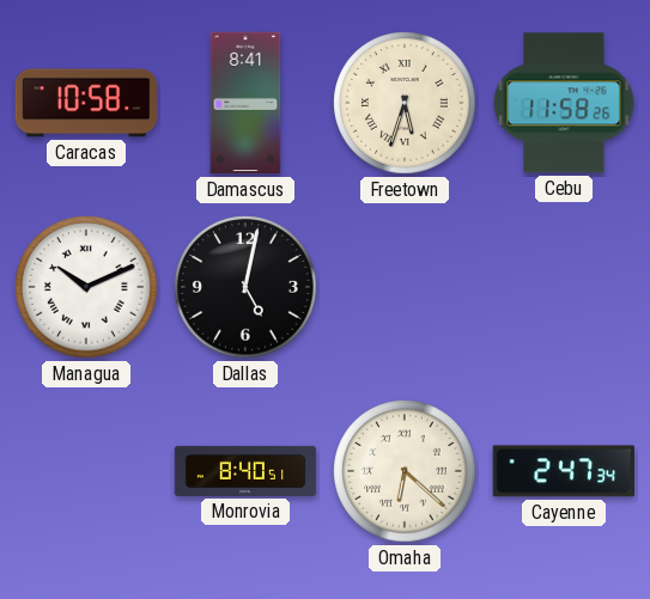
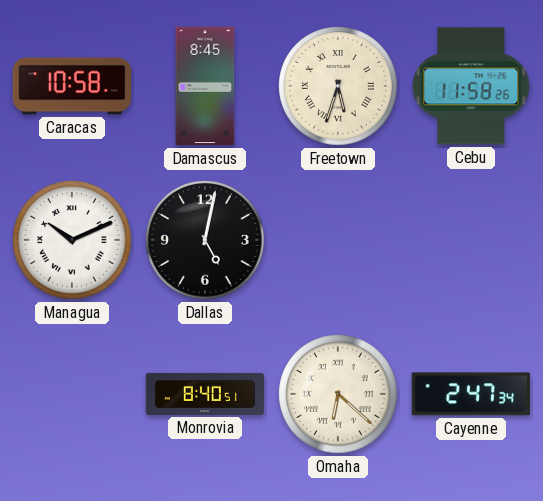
Damascus: 8:41 -> 8:45
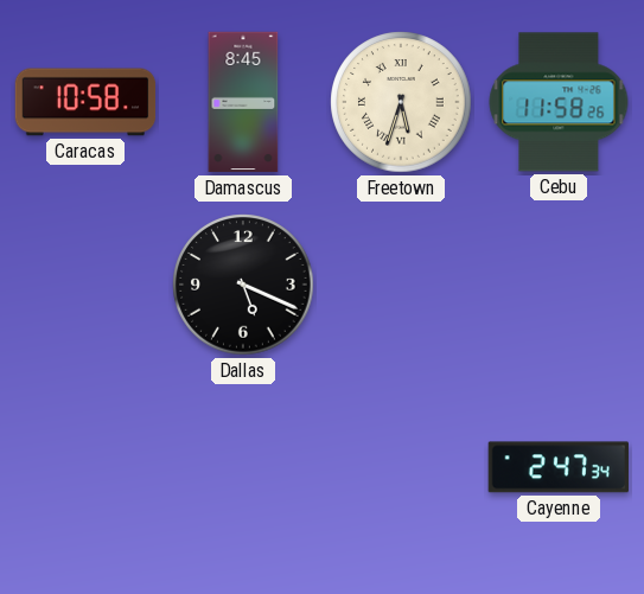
Managua: 10:11 -> none
Dallas: 5:02 -> 5:19
Monrovia: 8:40 -> none
Omaha: 6:22 -> none
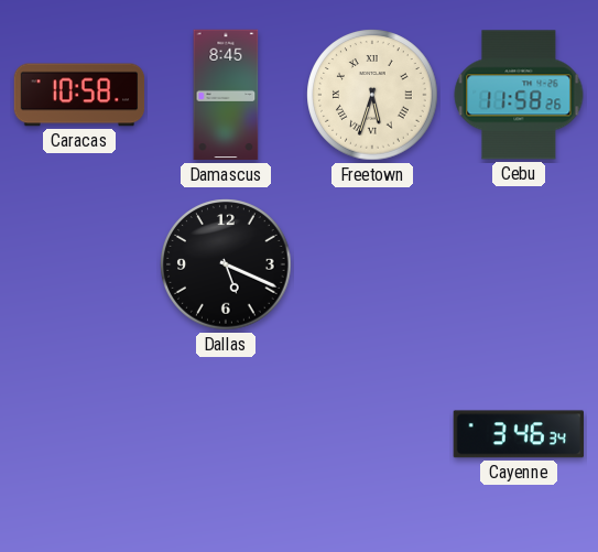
Cayenne: 2:47 -> 3:46
